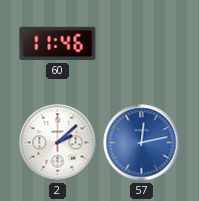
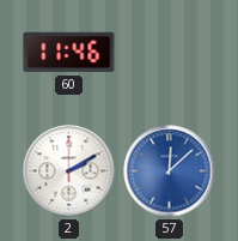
2: 2:08 -> 2:10
57: 12:13 -> 12:08
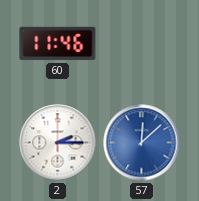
2: 2:10 -> 2:15
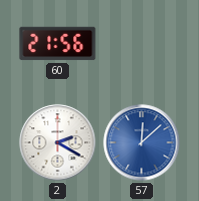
60: 11:46 -> 21:56
2: 2:15 -> 2:20
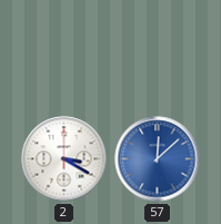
60: 21:56 -> none
2: 2:20 -> 3:20
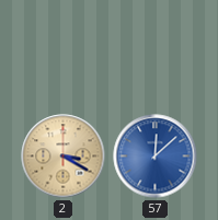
2 dial: white -> champagne
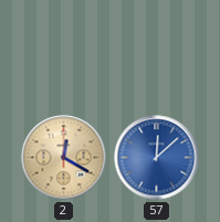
2: 3:20 -> 12:20
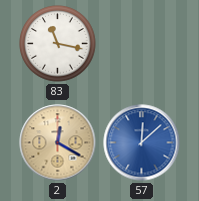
83: none -> 11:17
